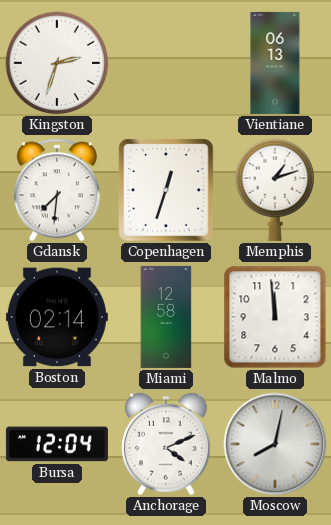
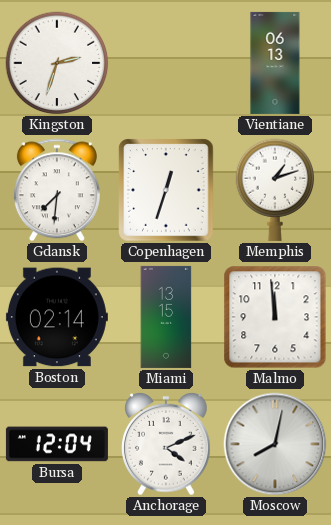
Miami: 12:58 -> 13:15
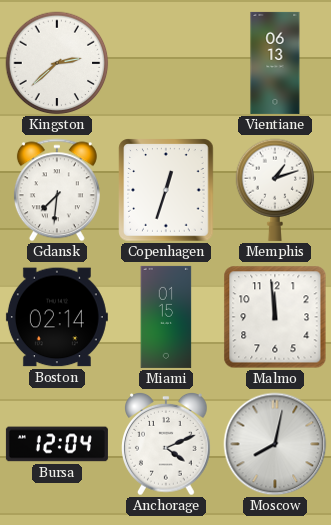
Kingston: 2:33 -> 2:38
Miami: 13:15 -> 01:15
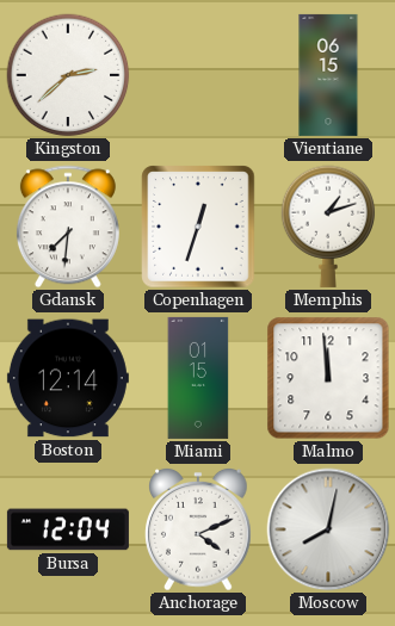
Vientiane: 06:13 -> 06:15
Boston: 02:14 -> 12:14
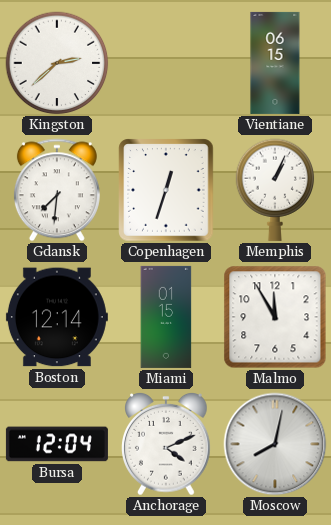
Memphis: 1:12 -> 1:04
Malmo: 11:59 -> 11:55
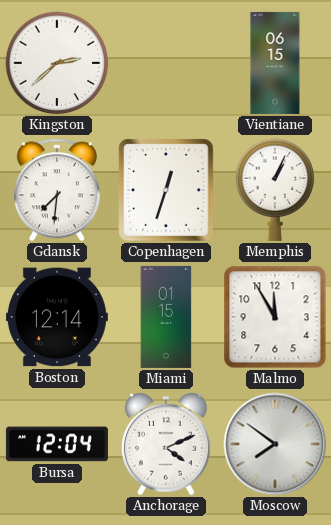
Moscow: 8:02 -> 7:51
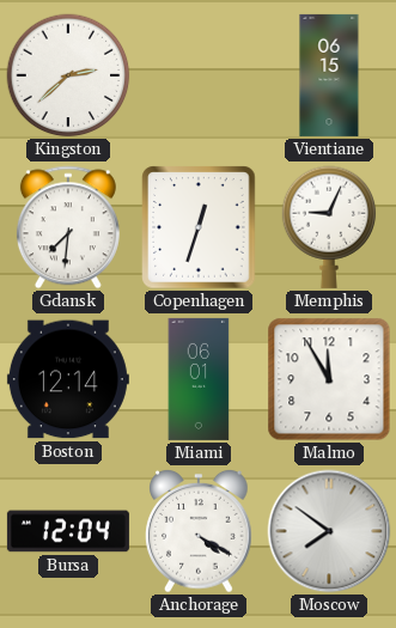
Memphis: 1:04 -> 9:04
Miami: 01:15 -> 06:01
Anchorage: 4:11 -> 4:20
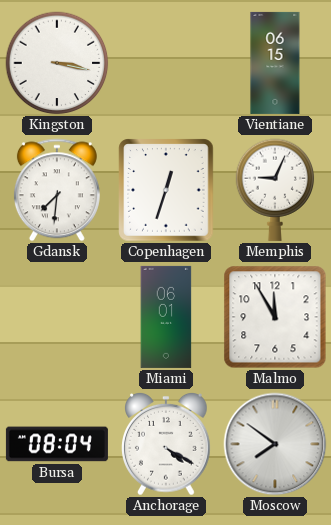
Kingston: 2:38 -> 3:17
Boston: 12:14 -> none
Bursa: 12:04 -> 08:04
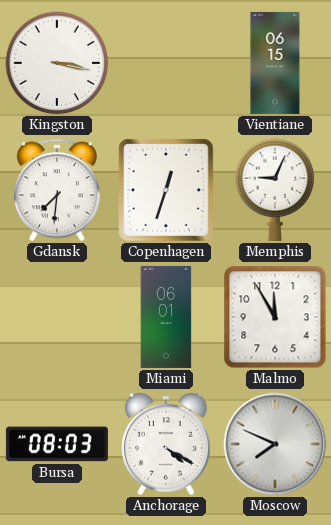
Bursa: 08:04 -> 08:03
Moscow: 7:51 -> 7:49
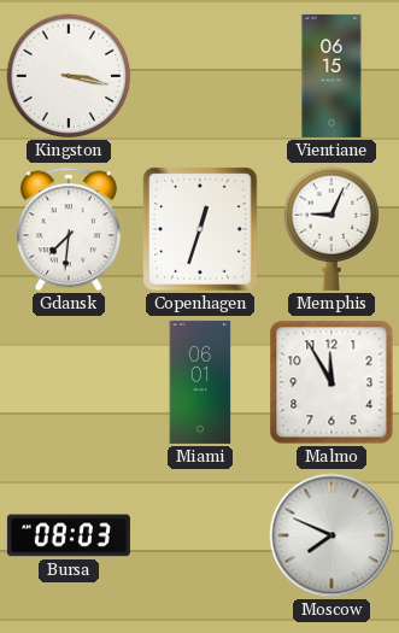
Anchorage: 4:20 -> none
